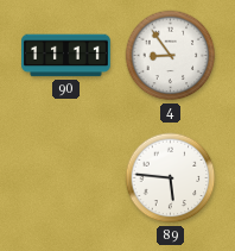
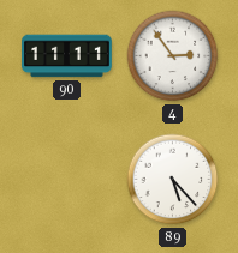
4: 8:54 -> 2:54
89: 5:46 -> 5:23
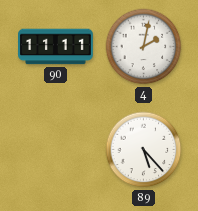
4: 2:54 -> 2:02
